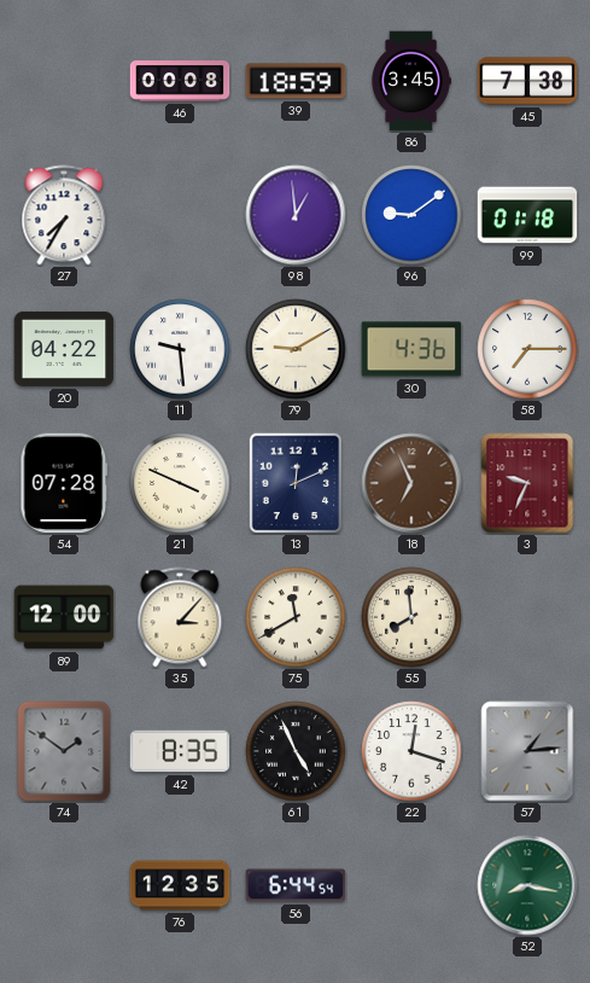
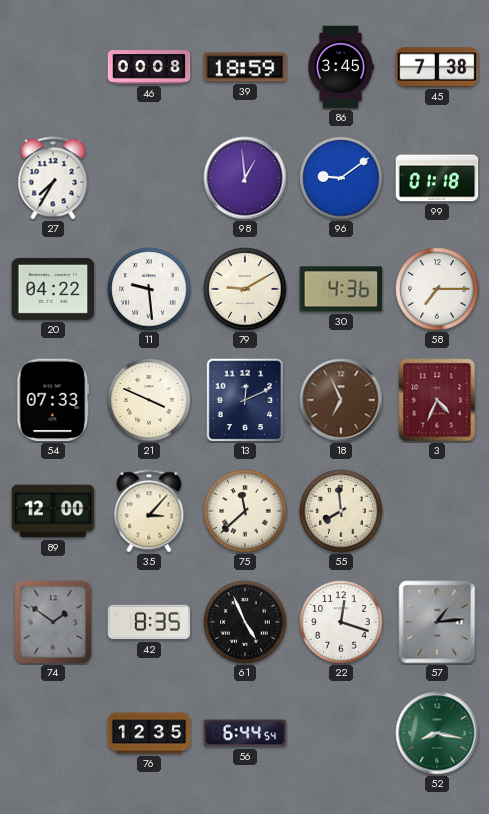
54: 07:28 -> 07:33
3: 9:34 -> 4:34
75: 11:40 -> 11:38
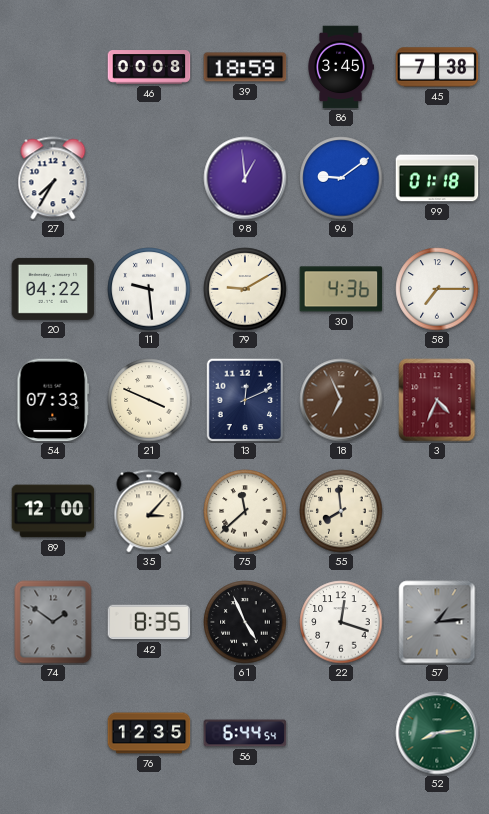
52: 8:17 -> 8:14
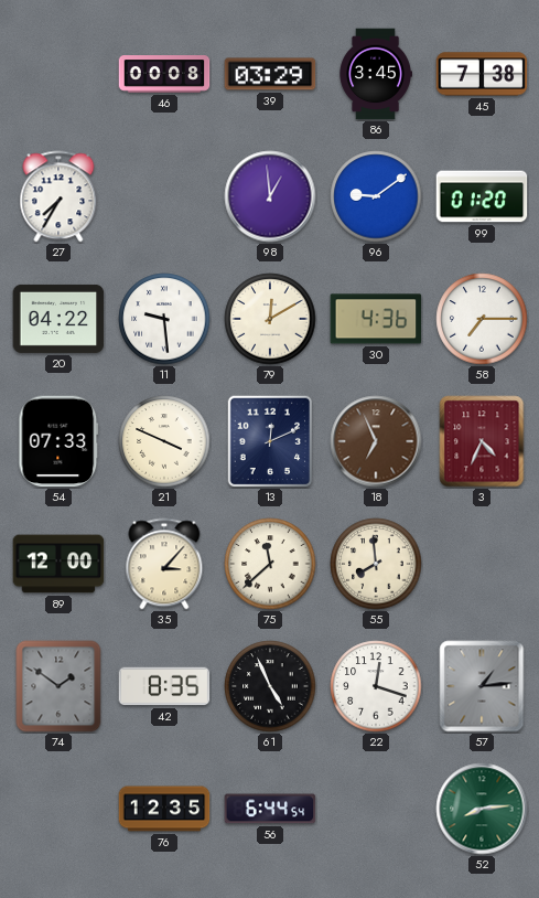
39: 18:59 -> 03:29
99: 01:18 -> 01:20
79: 9:10 -> 12:10
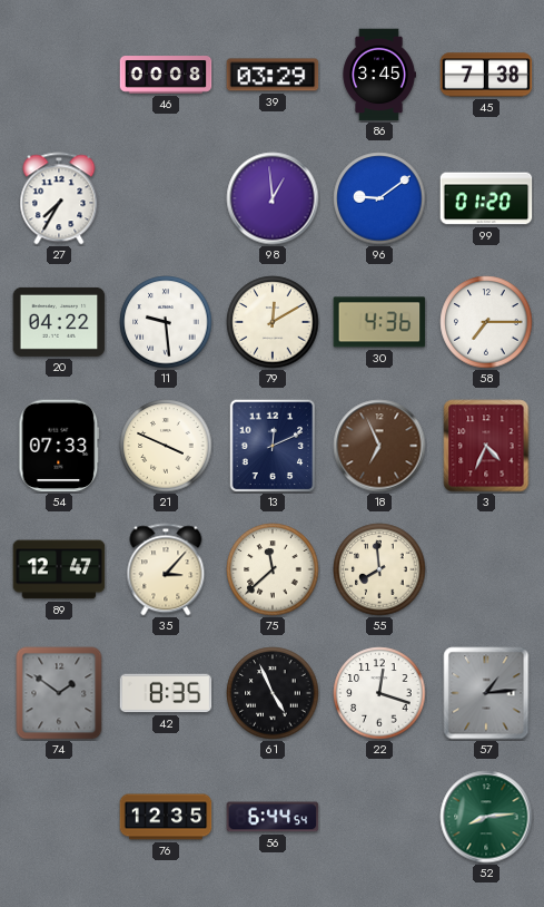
89: 12:00 -> 12:47
